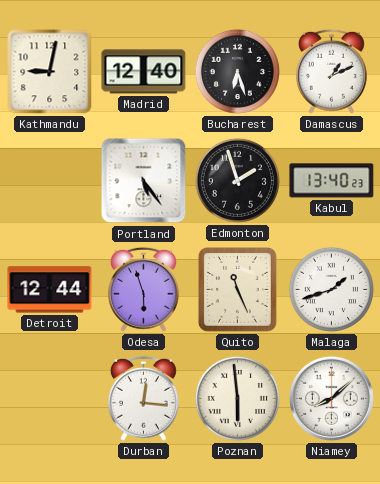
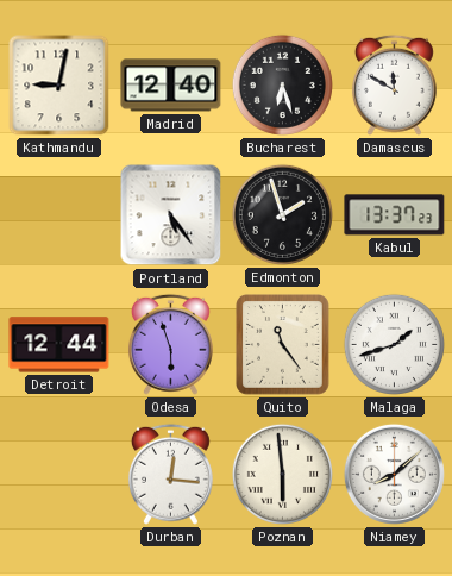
Damascus: 1:11 -> 11:50
Kabul: 13:40 -> 13:37
Quito: 11:26 -> 11:24
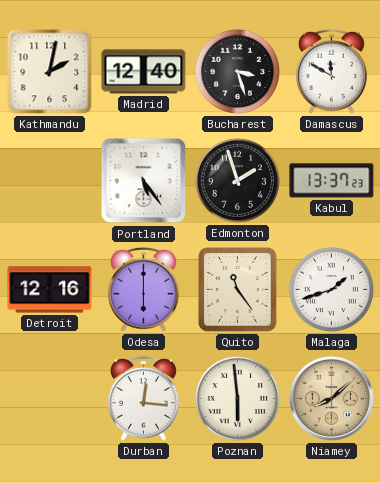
Kathmandu: 9:02 -> 2:02
Bucharest: 6:27 -> 3:27
Detroit: 12:44 -> 12:16
Odesa: 5:57 -> 6:00
Niamey dial: white -> champagne
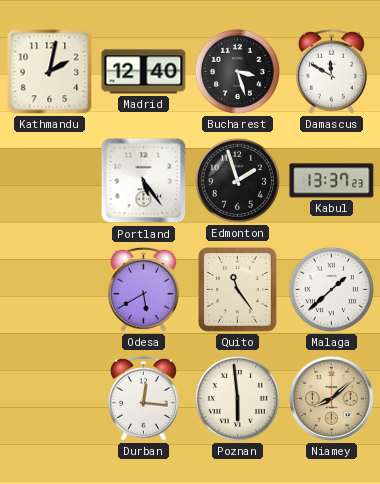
Detroit: 12:16 -> none
Odesa: 6:00 -> 5:40
Malaga: 1:42 -> 1:38
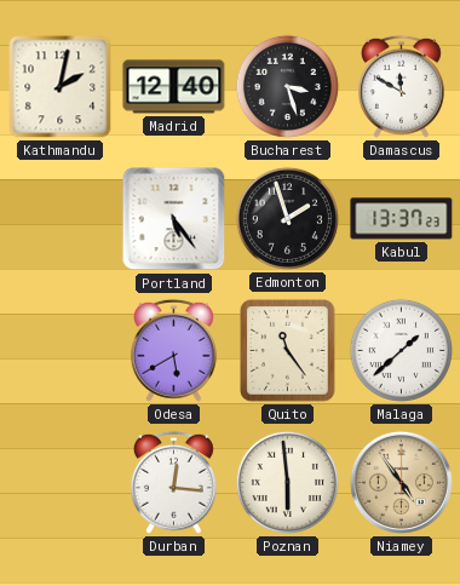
Niamey: 8:08 -> 4:54
